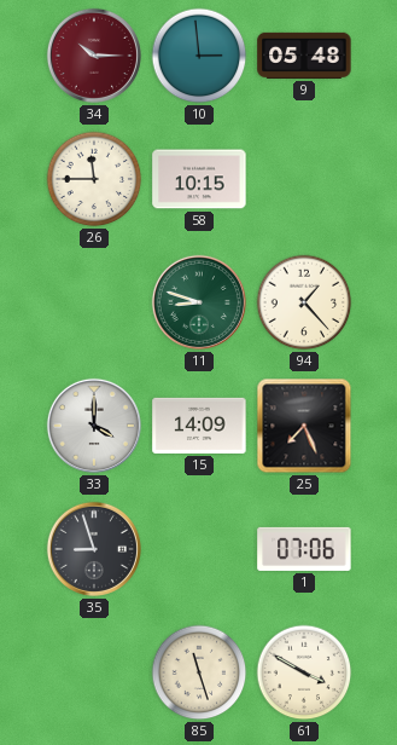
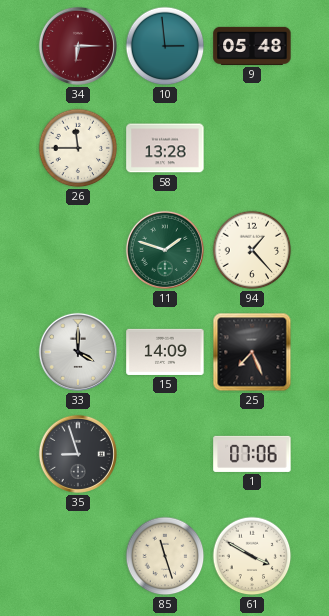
34: 10:15 -> 6:15
58: 10:15 -> 13:28
11: 8:48 -> 1:48
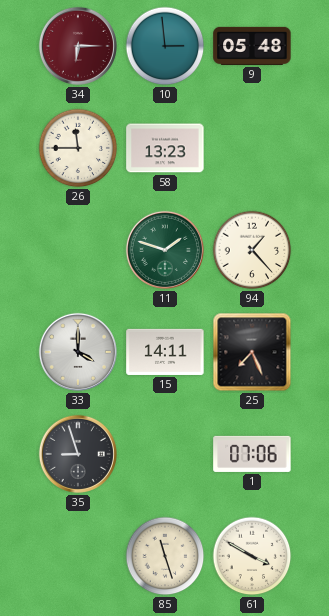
58: 13:28 -> 13:23
15: 14:09 -> 14:11
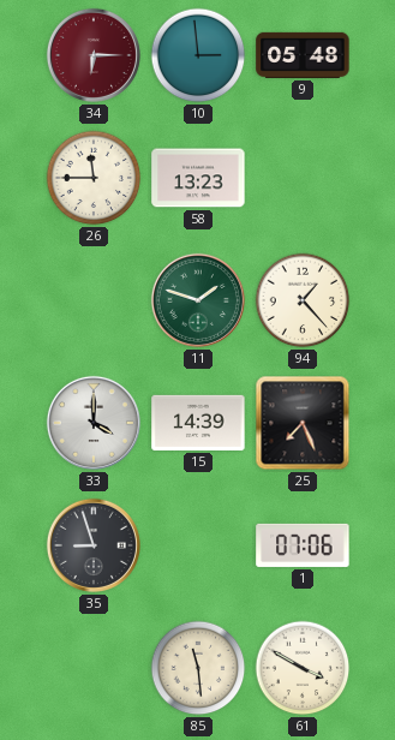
15: 14:11 -> 14:39
85: 11:27 -> 11:29
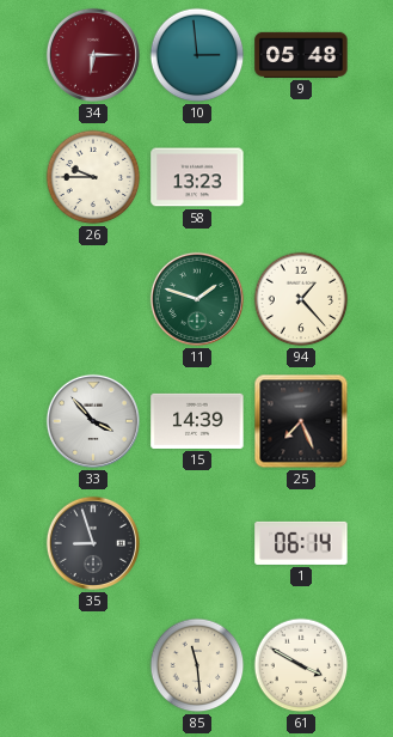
26: 11:45 -> 9:45
33: 4:00 -> 3:53
1: 07:06 -> 06:14
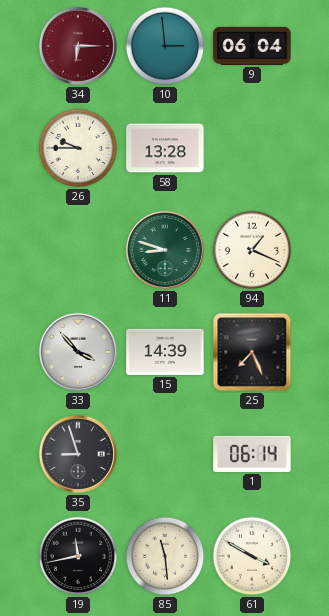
9: 05:48 -> 06:04
58: 13:23 -> 13:28
11: 1:48 -> 8:48
94: 1:23 -> 1:19
19: none -> 11:43
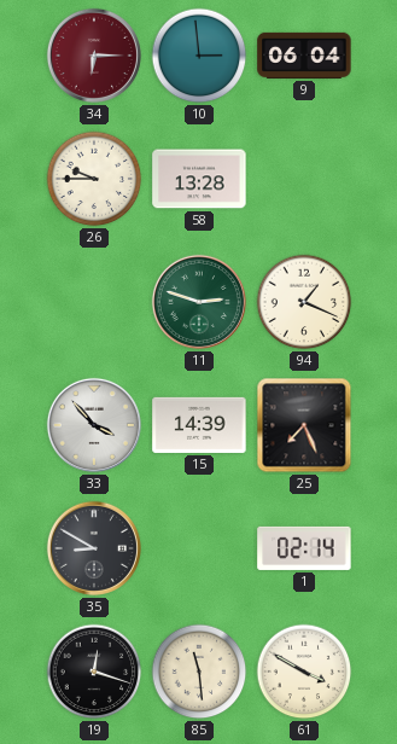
11: 8:48 -> 2:48
35: 8:57 -> 8:50
1: 06:14 -> 02:14
19: 11:43 -> 12:18
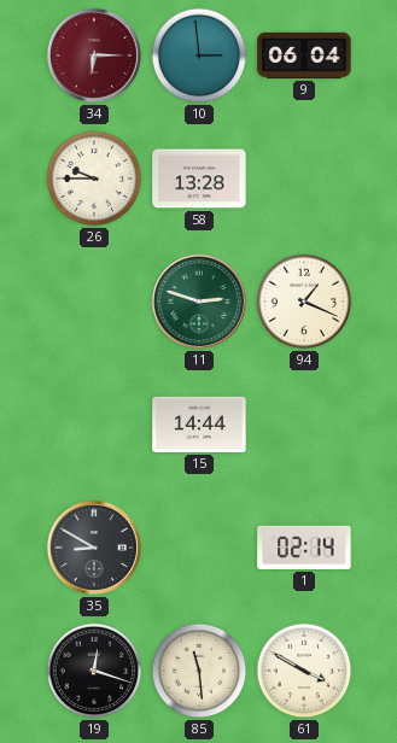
33: 3:53 -> none
15: 14:39 -> 14:44
25: 7:26 -> none
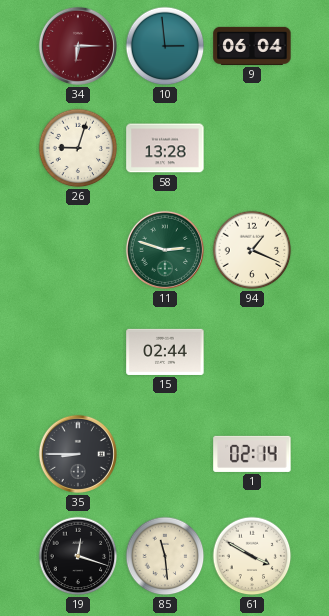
26: 9:45 -> 9:03
15: 14:44 -> 02:44
35: 8:50 -> 8:45
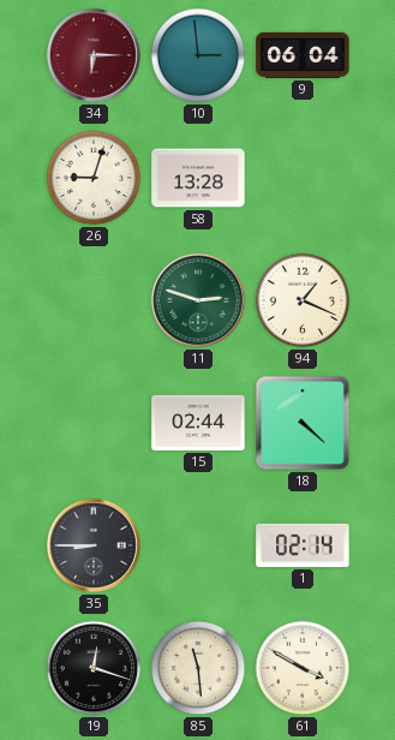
18: none -> 4:22
